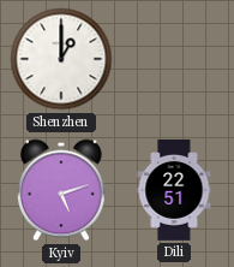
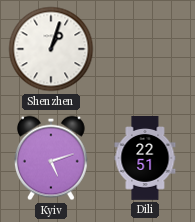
Shenzhen: 1:00 -> 1:03
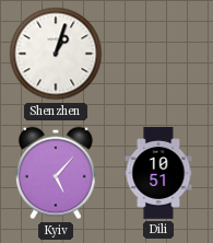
Kyiv: 5:12 -> 5:07
Dili: 22:51 -> 10:51
